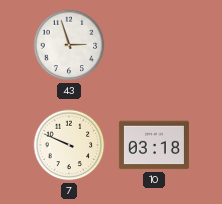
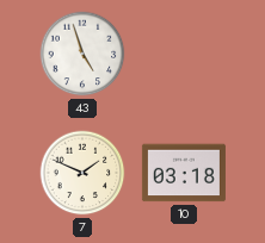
43: 2:57 -> 4:57
7: 9:49 -> 1:49
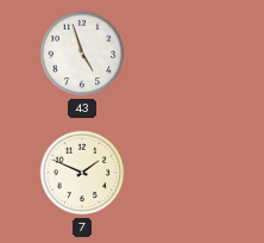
10: 03:18 -> none
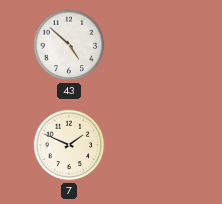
43: 4:57 -> 4:52
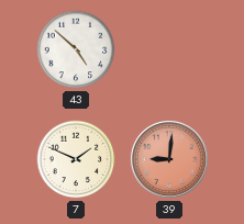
39: none -> 9:01
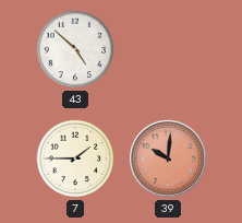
7: 1:49 -> 1:45
39: 9:01 -> 10:01
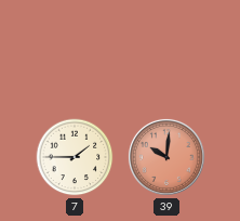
43: 4:52 -> none
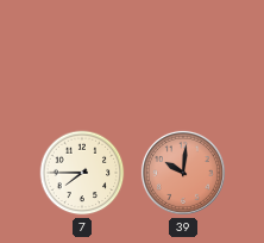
7: 1:45 -> 7:45
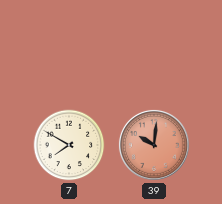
7: 7:45 -> 7:50
